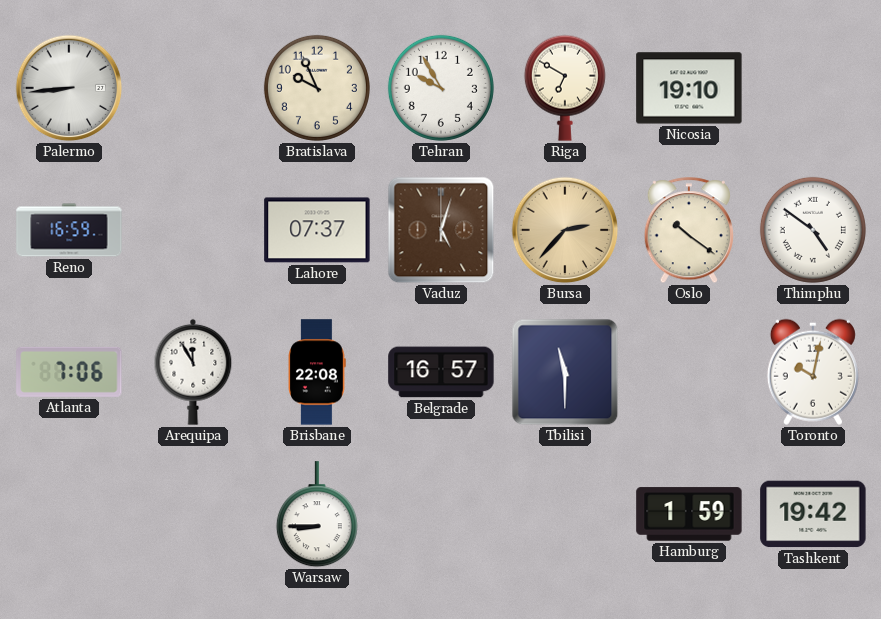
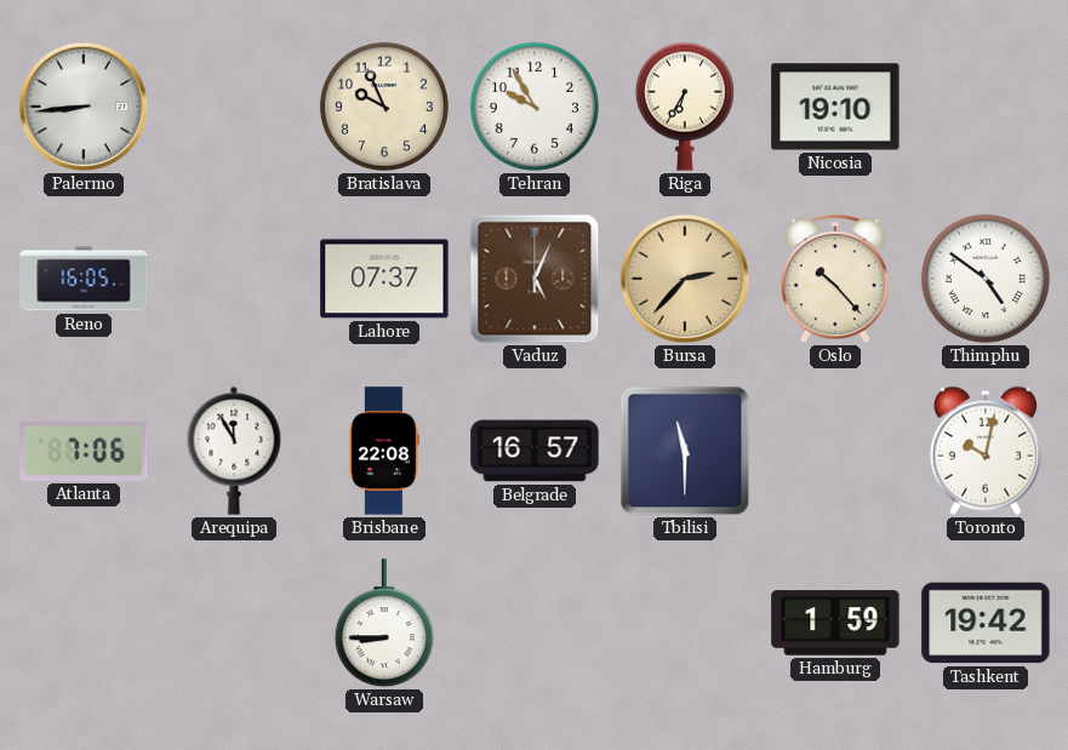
Riga: 6:50 -> 6:35
Reno: 16:59 -> 16:05
Vaduz: 5:03 -> 5:04
Oslo: 10:21 -> 10:23
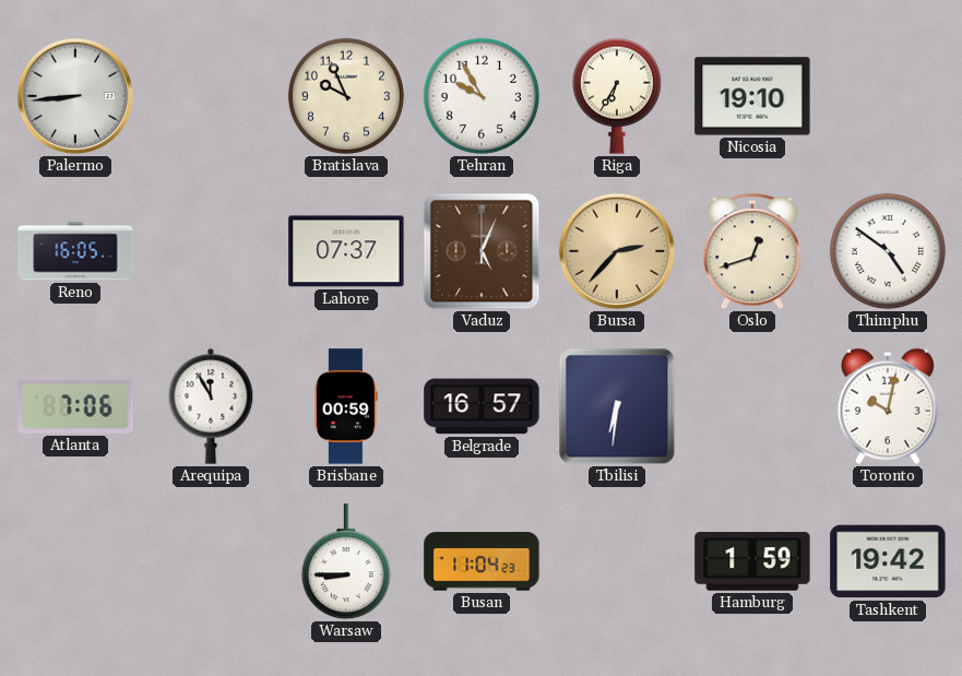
Oslo: 10:23 -> 12:42
Brisbane: 22:08 -> 00:59
Tbilisi: 11:30 -> 6:31
Busan: none -> 11:04
